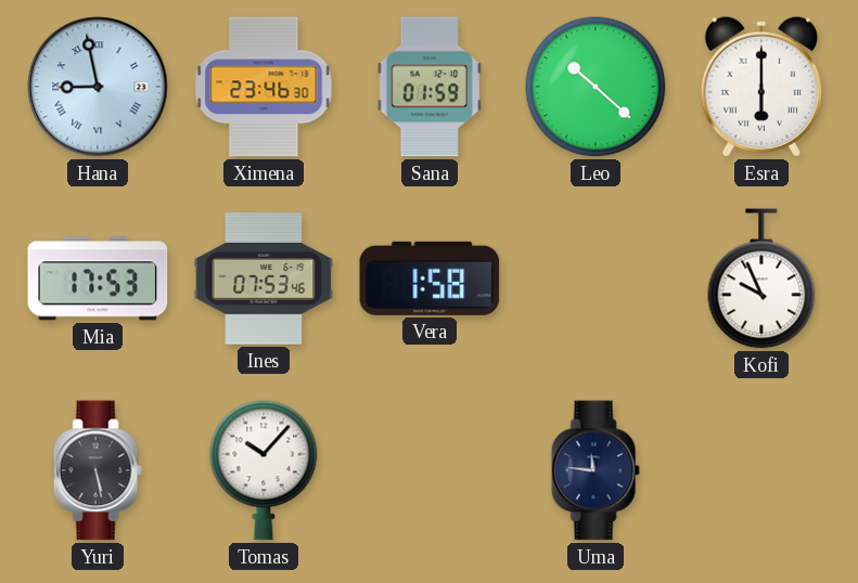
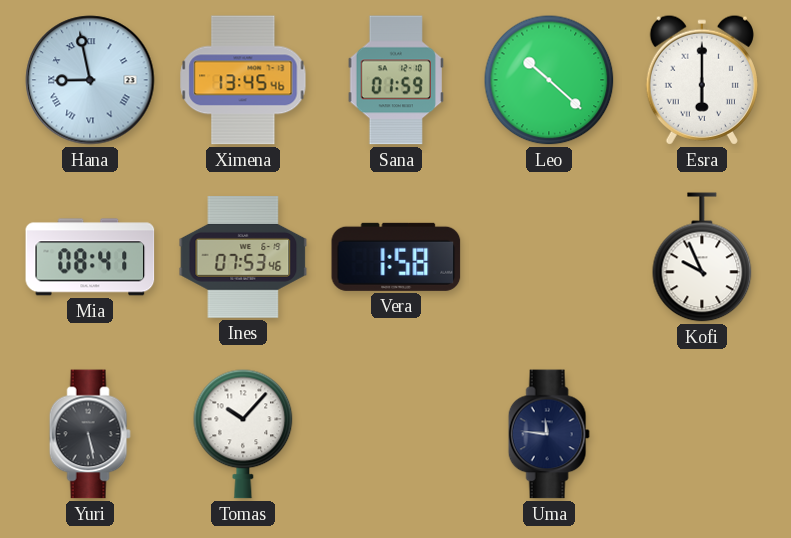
Ximena: 23:46 -> 13:45
Mia: 17:53 -> 08:41
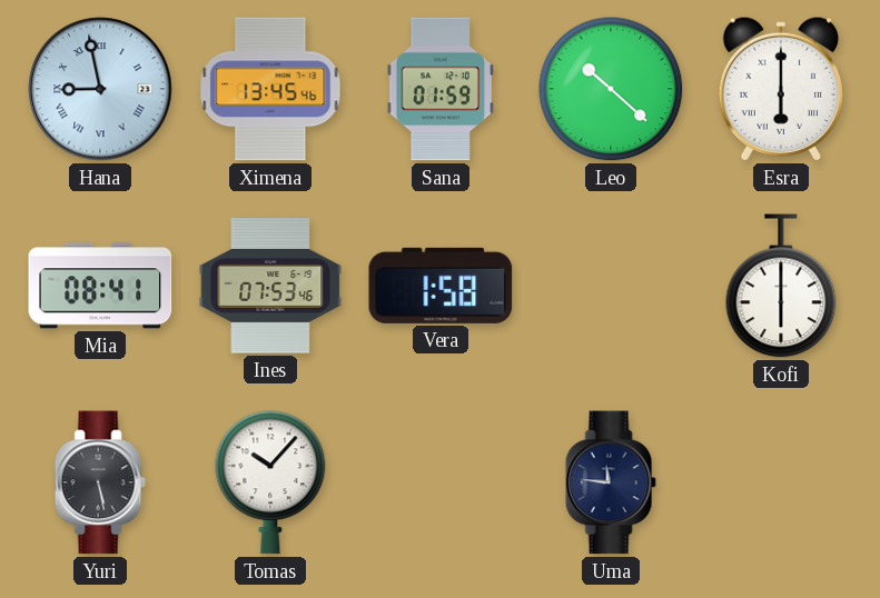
Kofi: 9:56 -> 6:00
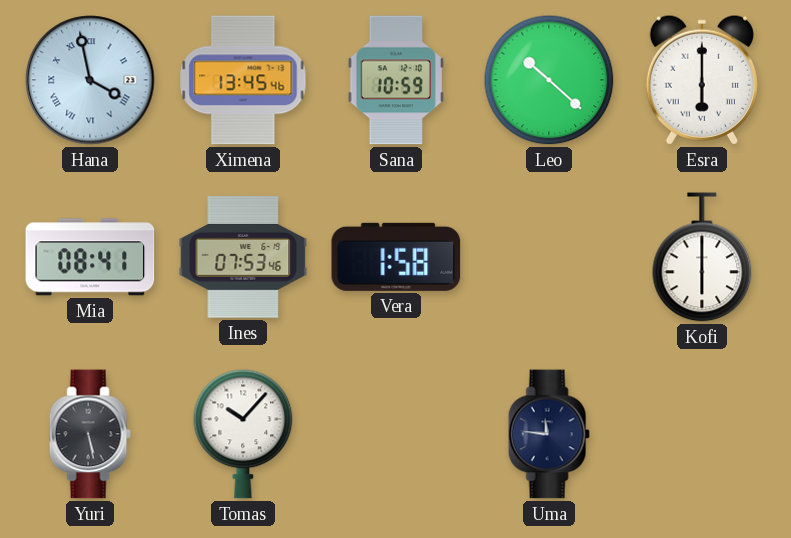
Hana: 8:58 -> 3:58
Sana: 01:59 -> 10:59
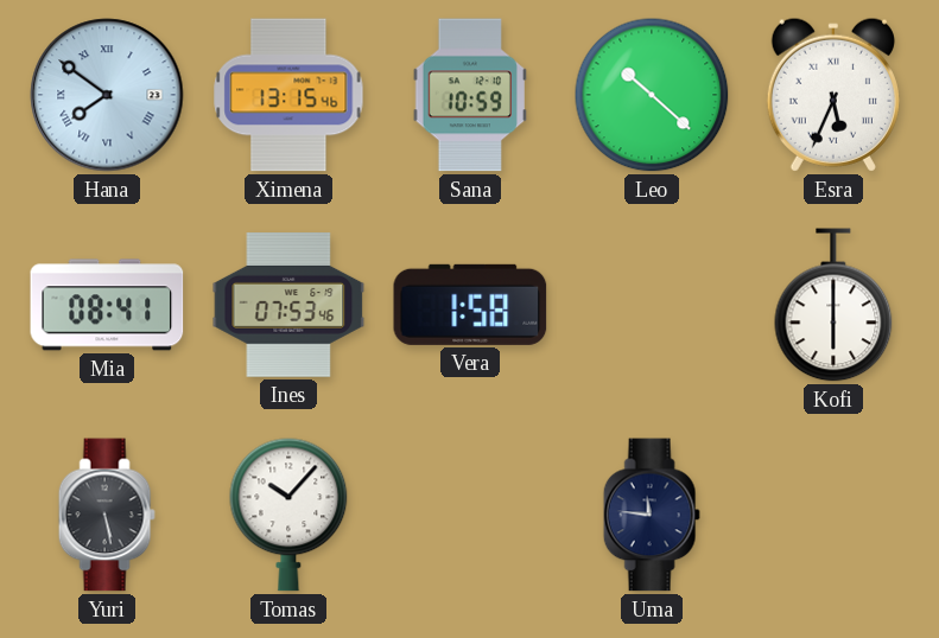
Hana: 3:58 -> 7:51
Ximena: 13:45 -> 13:15
Esra: 6:00 -> 5:34
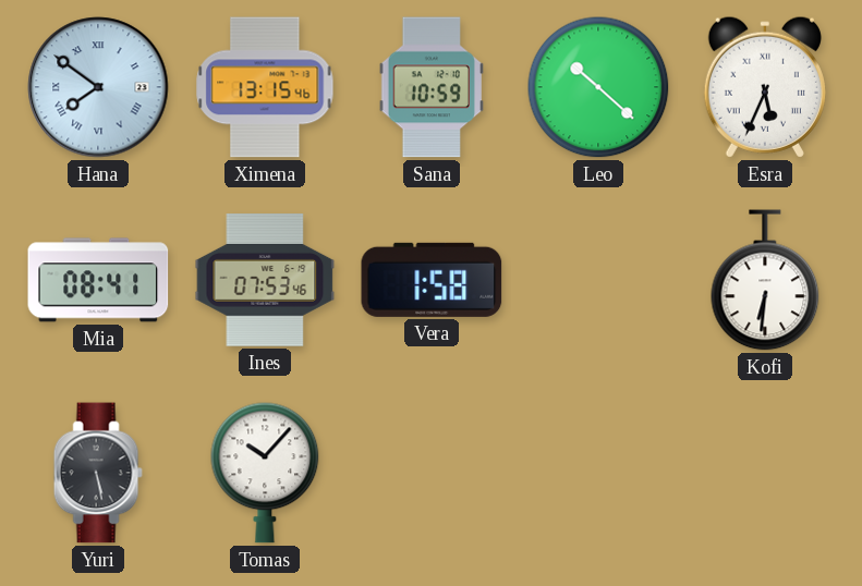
Kofi: 6:00 -> 6:31
Uma: 11:46 -> none
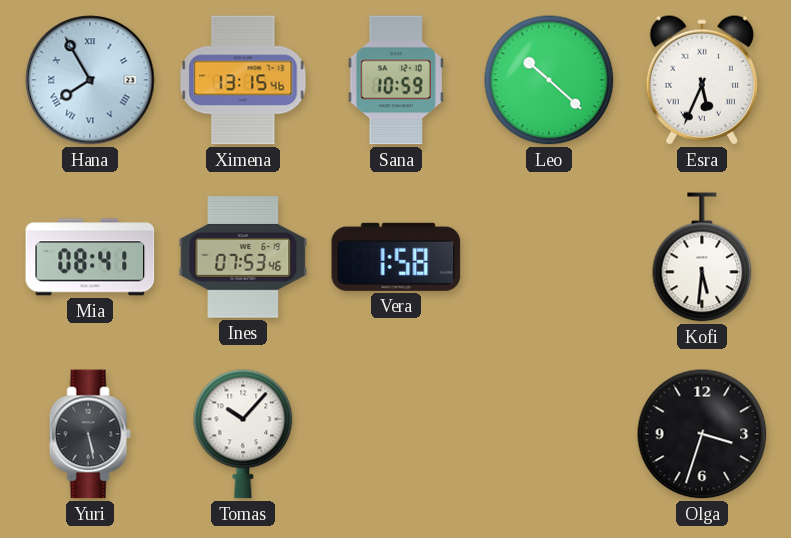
Hana: 7:51 -> 7:55
Kofi: 6:31 -> 5:31
Olga: none -> 3:33
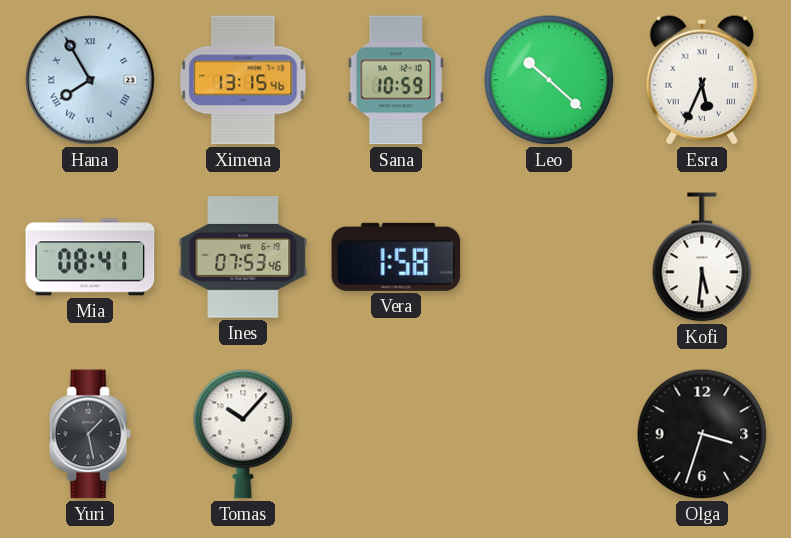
Yuri: 5:28 -> 1:28
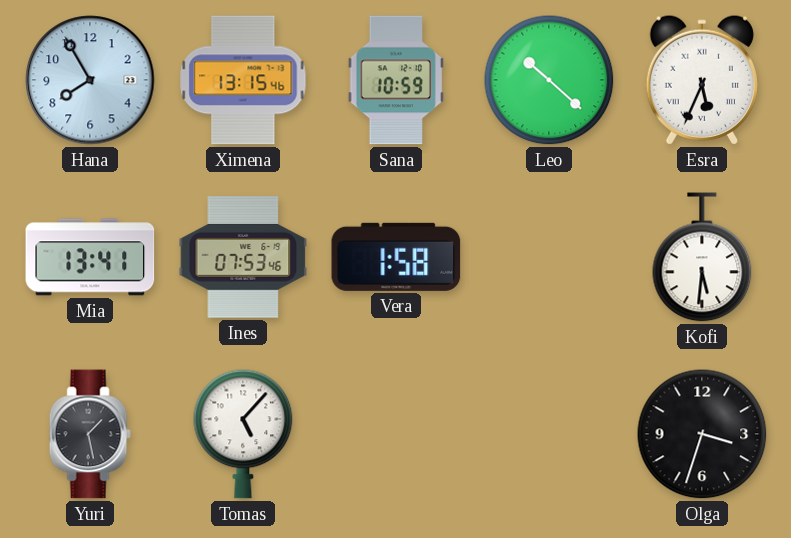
Hana numerals: Roman -> Arabic
Mia: 08:41 -> 13:41
Tomas: 10:07 -> 5:07
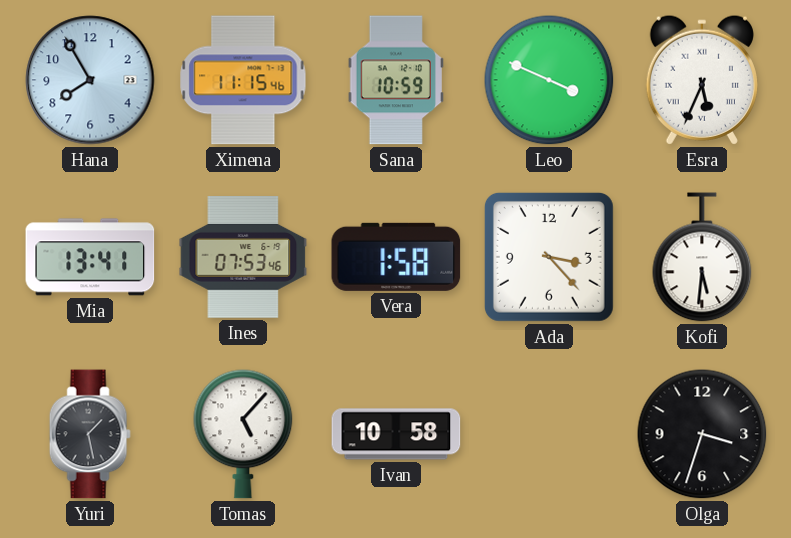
Ximena: 13:15 -> 11:15
Leo: 10:22 -> 3:49
Ada: none -> 3:23
Ivan: none -> 10:58
